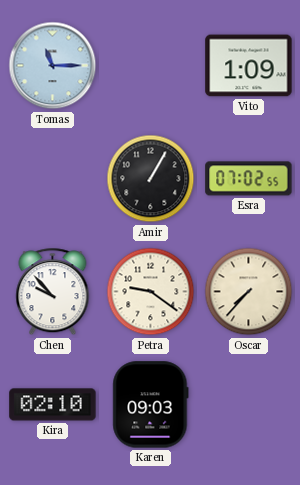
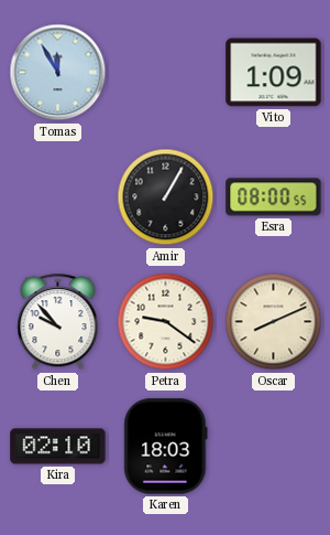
Tomas: 11:15 -> 11:55
Esra: 07:02 -> 08:00
Oscar: 7:37 -> 8:11
Karen: 09:03 -> 18:03
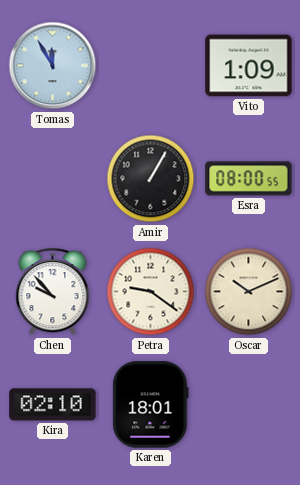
Oscar: 8:11 -> 10:11
Karen: 18:03 -> 18:01
